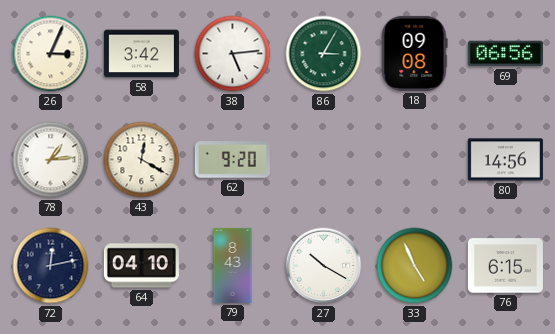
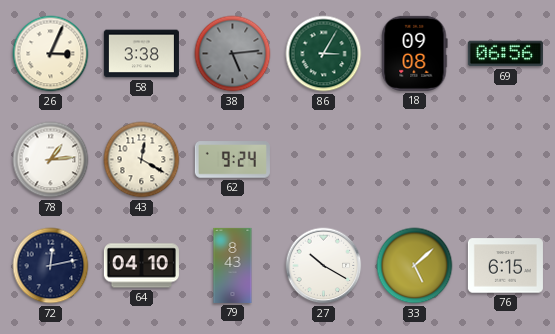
58: 3:42 -> 3:38
38 dial: white -> grey
62: 9:20 -> 9:24
80: 14:56 -> none
33: 4:56 -> 5:08
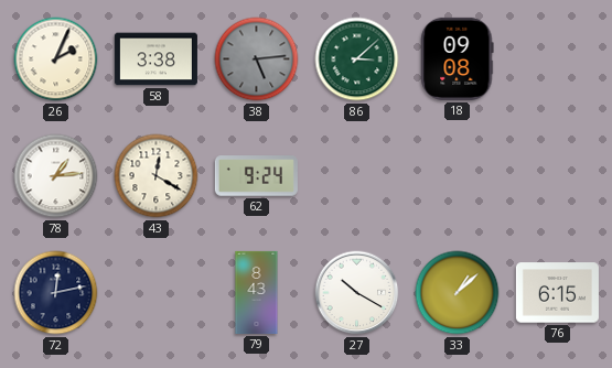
26: 3:04 -> 2:04
86: 3:05 -> 3:08
69: 06:56 -> none
64: 04:10 -> none
33: 5:08 -> 1:08
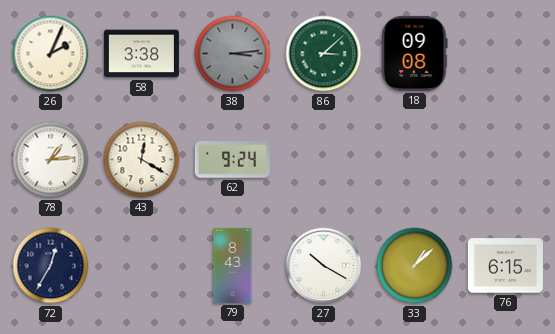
38: 5:14 -> 3:14
72: 12:13 -> 12:35
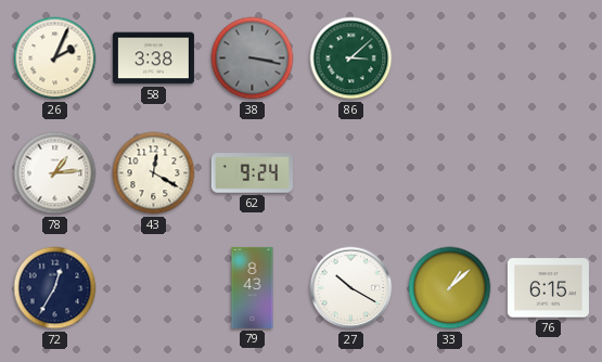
38: 3:14 -> 3:17
18: 09:08 -> none
